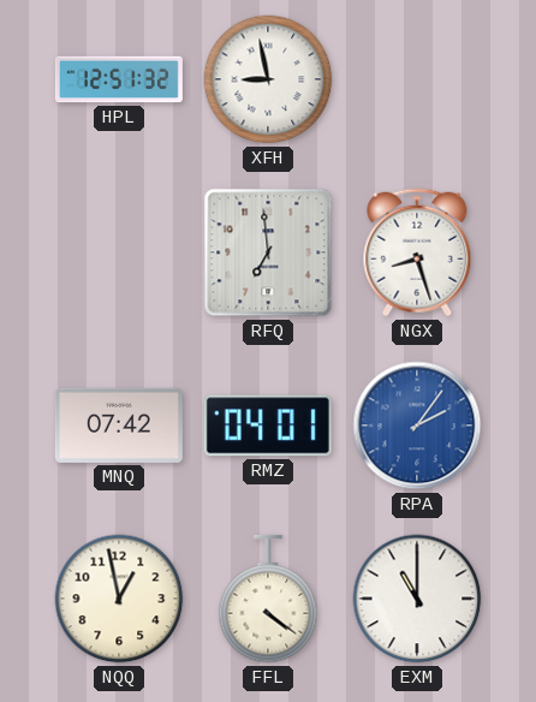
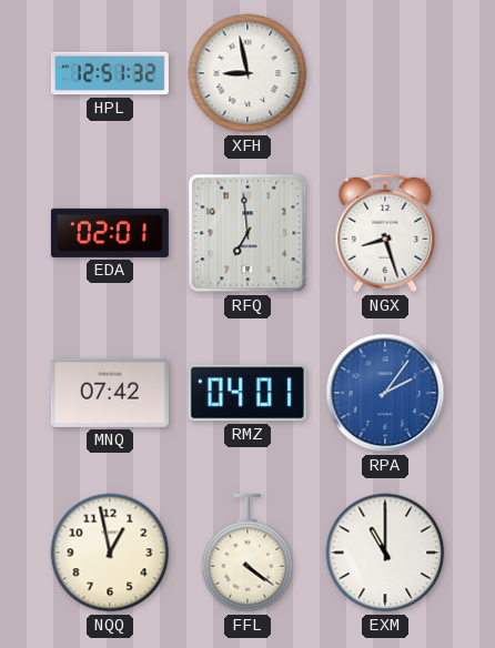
EDA: none -> 02:01
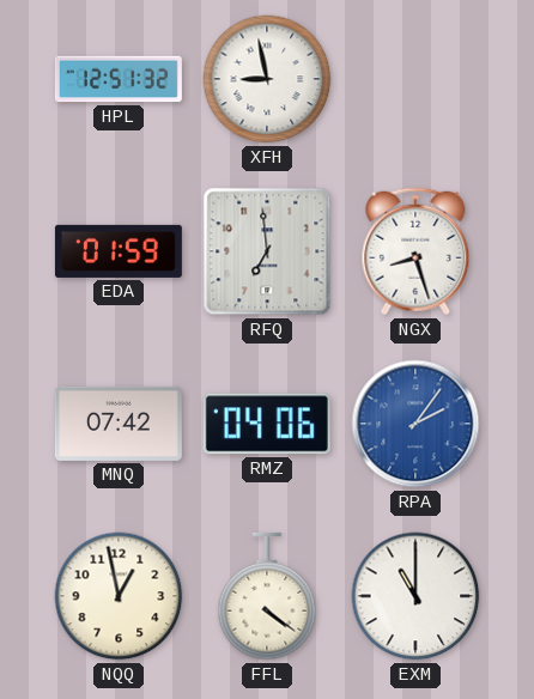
EDA: 02:01 -> 01:59
RMZ: 04:01 -> 04:06
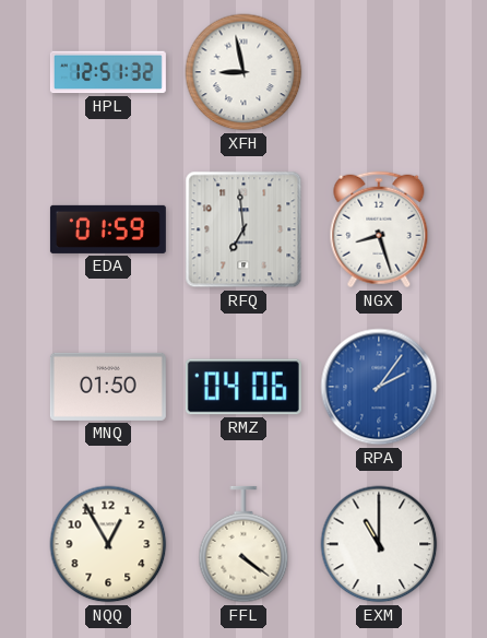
MNQ: 07:42 -> 01:50
NQQ: 12:58 -> 12:55
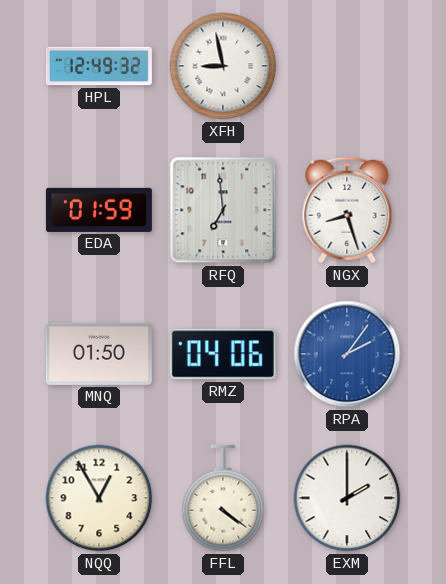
HPL: 12:51 -> 12:49
EXM: 11:00 -> 2:00
